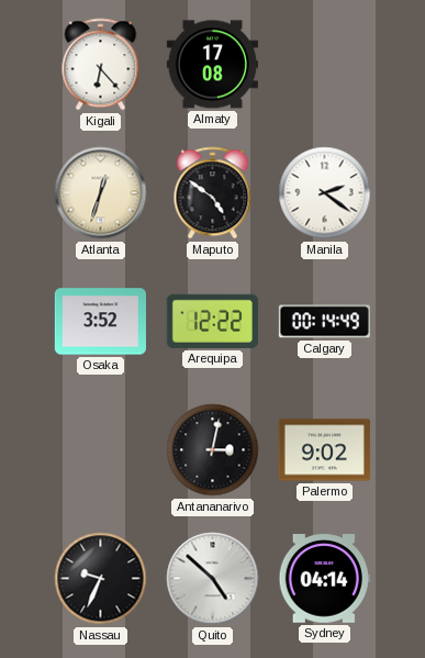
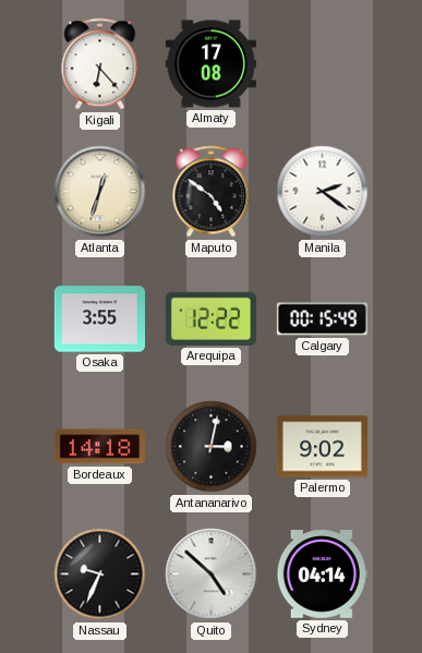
Osaka: 3:52 -> 3:55
Calgary: 00:14 -> 00:15
Bordeaux: none -> 14:18
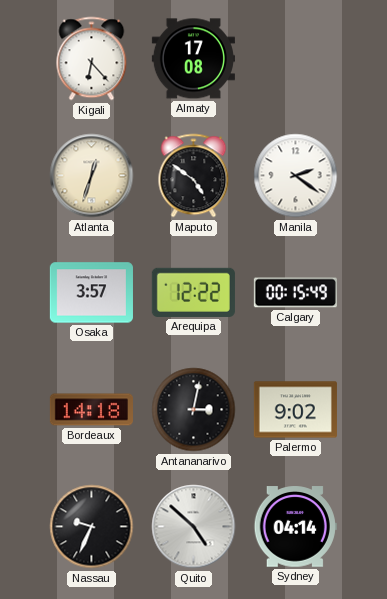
Osaka: 3:55 -> 3:57
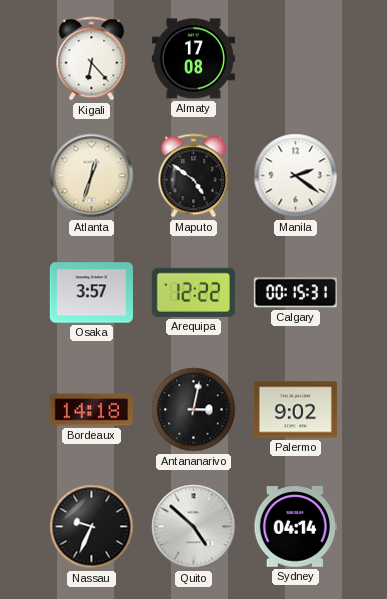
Calgary: 00:15:49 -> 00:15:31
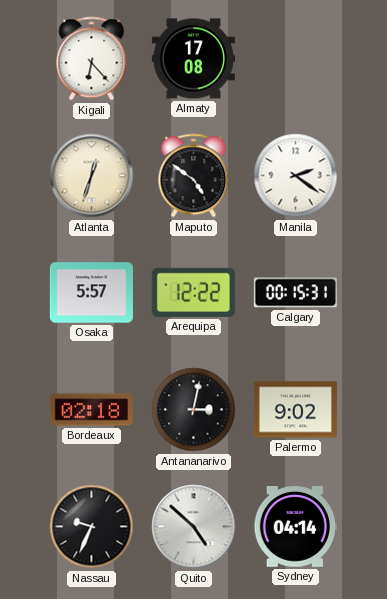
Osaka: 3:57 -> 5:57
Bordeaux: 14:18 -> 02:18
